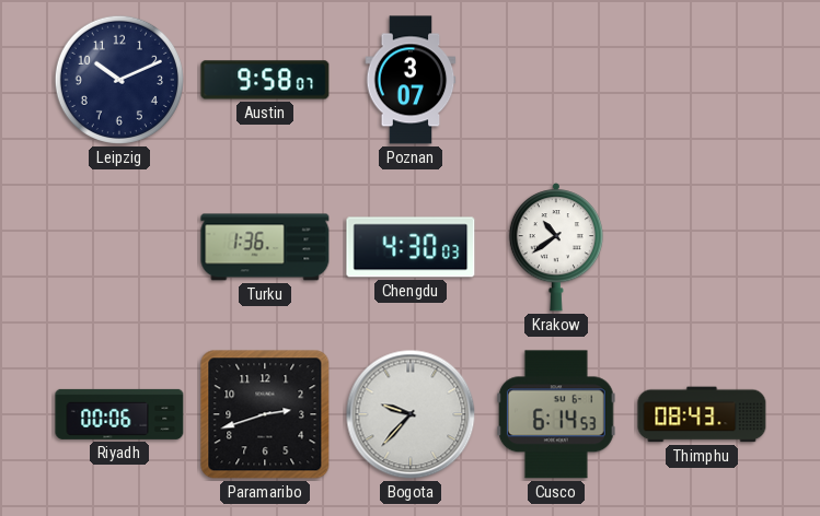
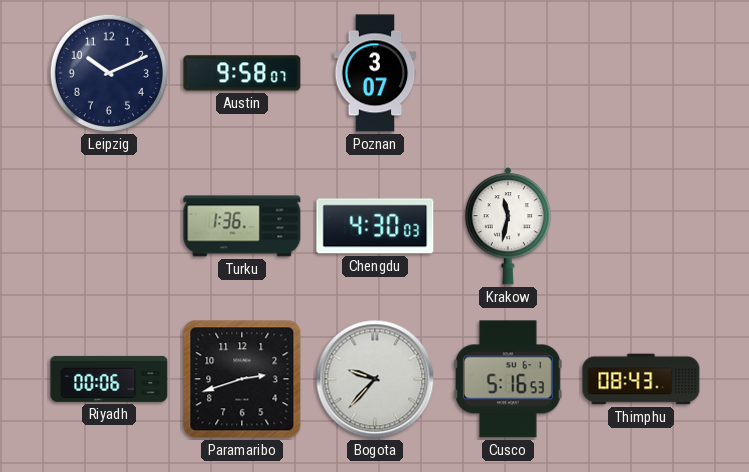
Krakow: 10:39 -> 11:32
Cusco: 6:14 -> 5:16
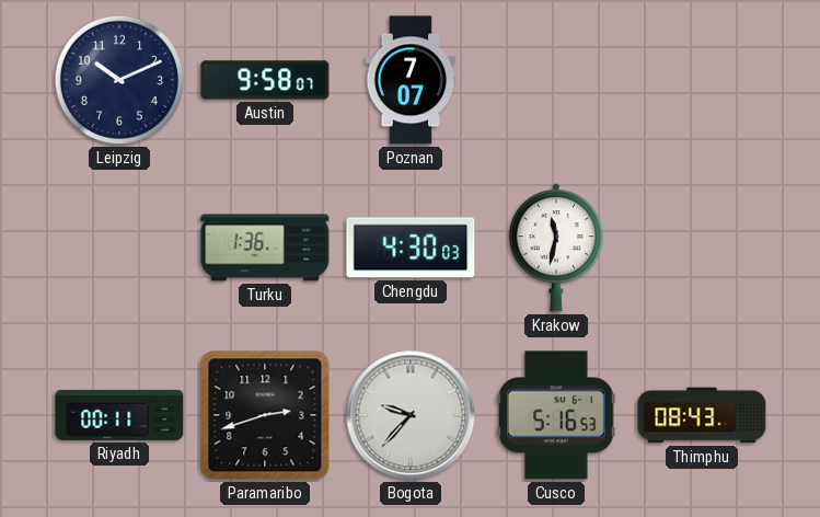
Poznan: 3:07 -> 7:07
Riyadh: 00:06 -> 00:11
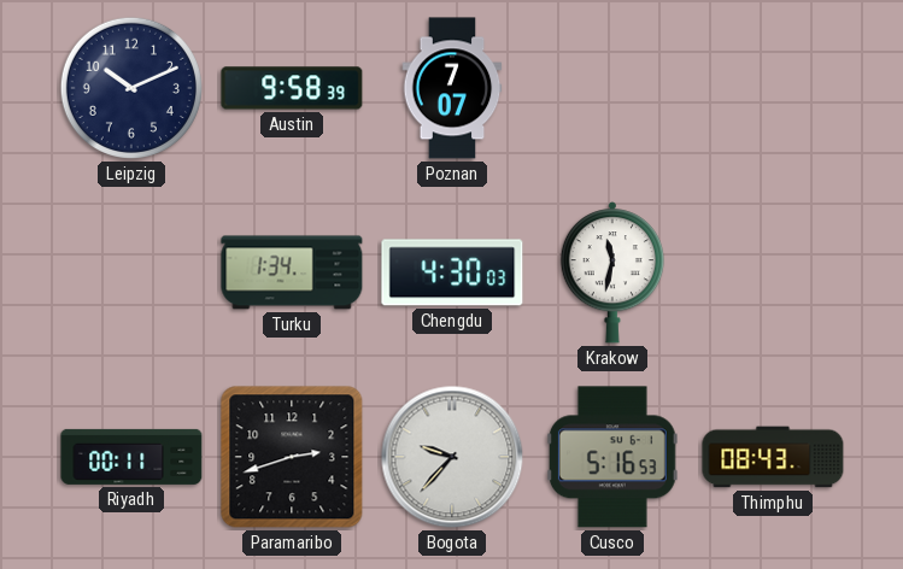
Austin: 9:58:07 -> 9:58:39
Turku: 1:36 -> 1:34
